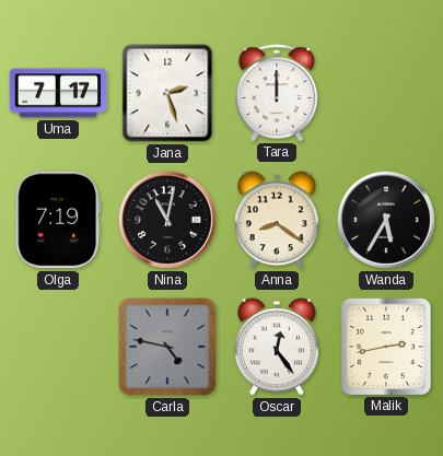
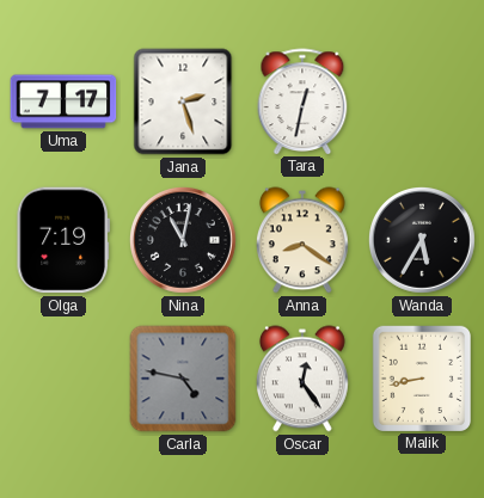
Tara: 12:00 -> 12:32
Malik: 2:43 -> 8:43
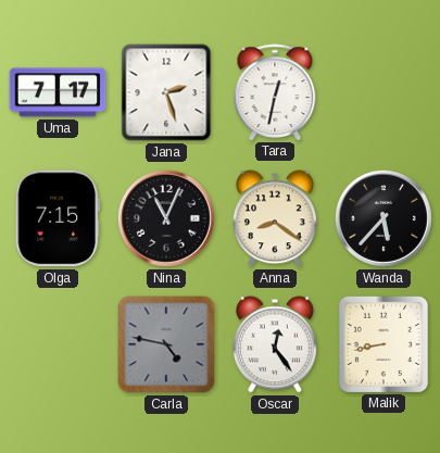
Olga: 7:19 -> 7:15
Nina: 11:02 -> 11:04
Wanda: 5:35 -> 5:37
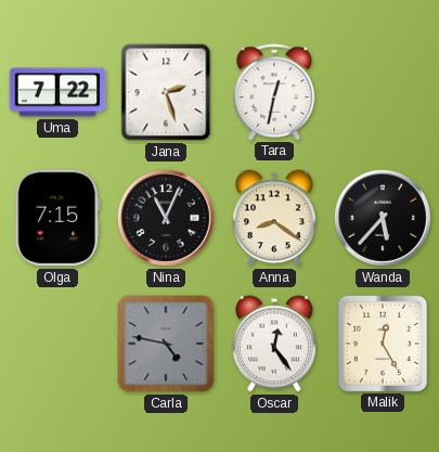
Uma: 7:17 -> 7:22
Malik: 8:43 -> 12:25
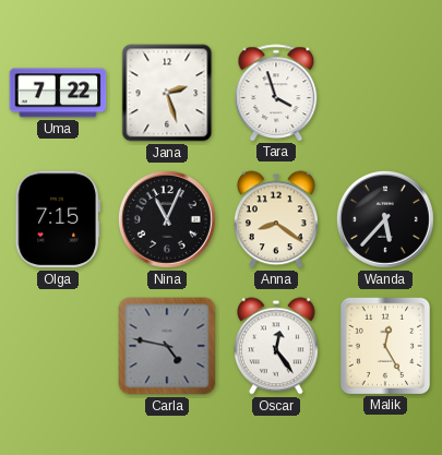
Tara: 12:32 -> 3:57
